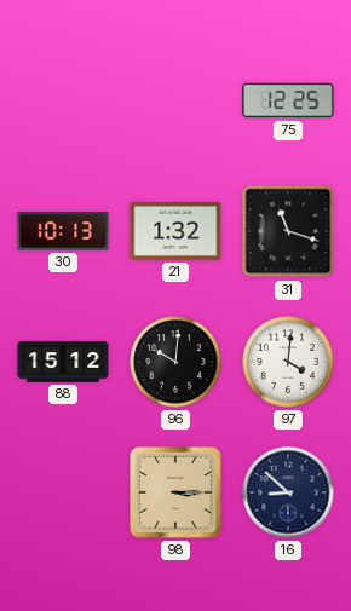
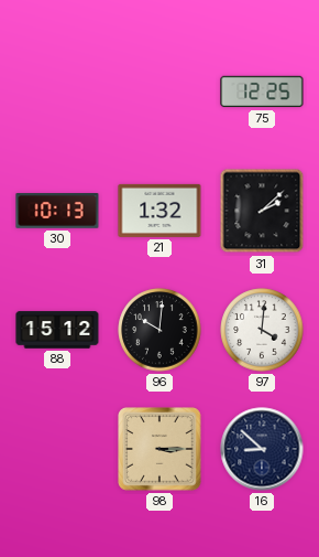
31: 11:18 -> 2:08
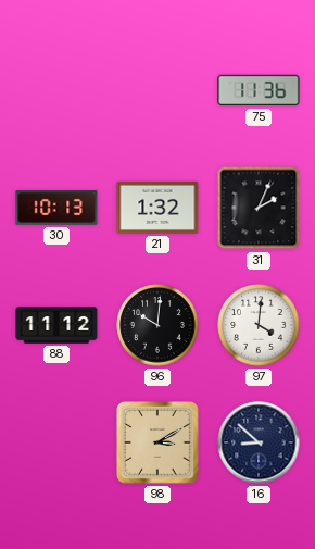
75: 12:25 -> 11:36
31: 2:08 -> 2:04
88: 15:12 -> 11:12
98: 3:15 -> 3:10
